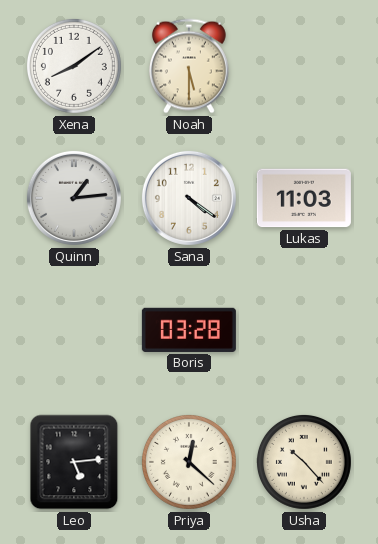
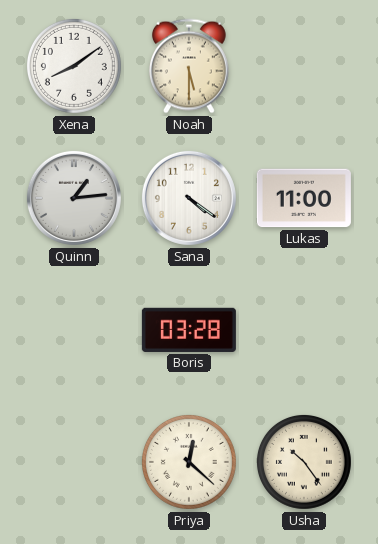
Lukas: 11:03 -> 11:00
Leo: 5:14 -> none
Usha: 10:23 -> 10:24
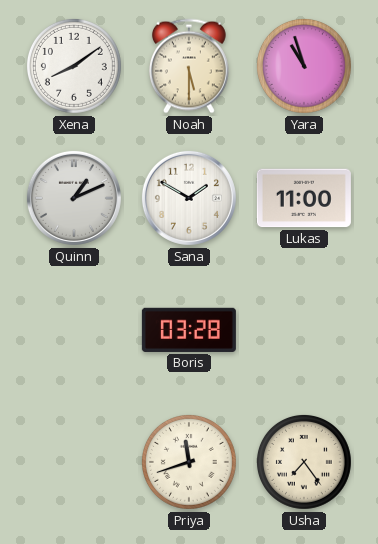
Yara: none -> 10:57
Quinn: 1:14 -> 1:11
Sana: 4:21 -> 1:50
Priya: 12:22 -> 11:42
Usha: 10:24 -> 7:24
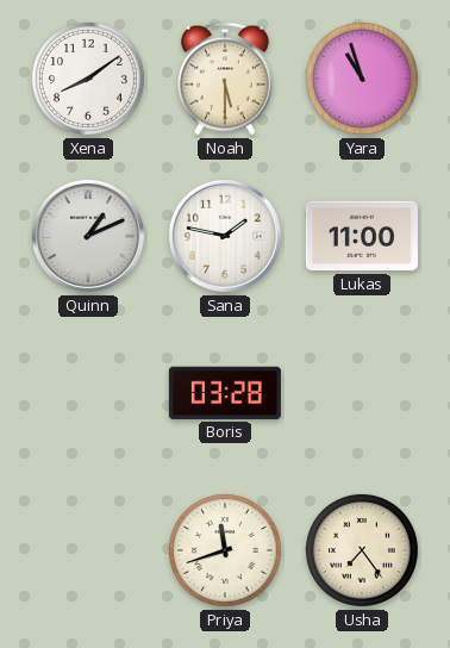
Sana: 1:50 -> 1:47
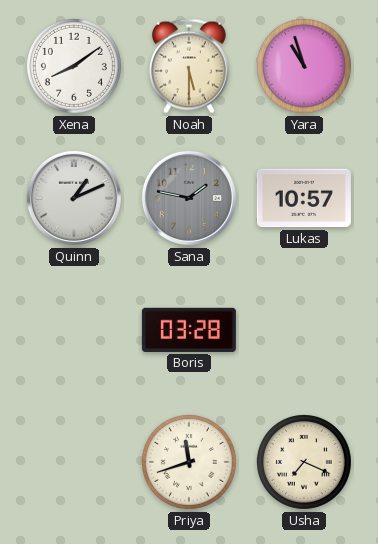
Sana dial: white -> grey
Lukas: 11:00 -> 10:57
Usha: 7:24 -> 7:19
